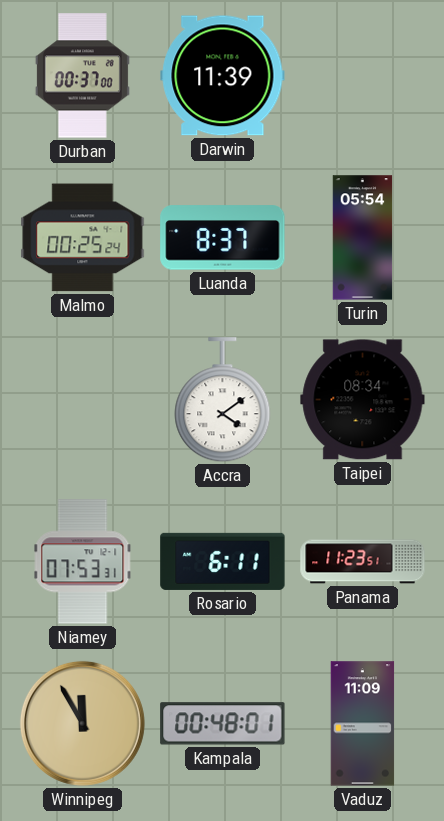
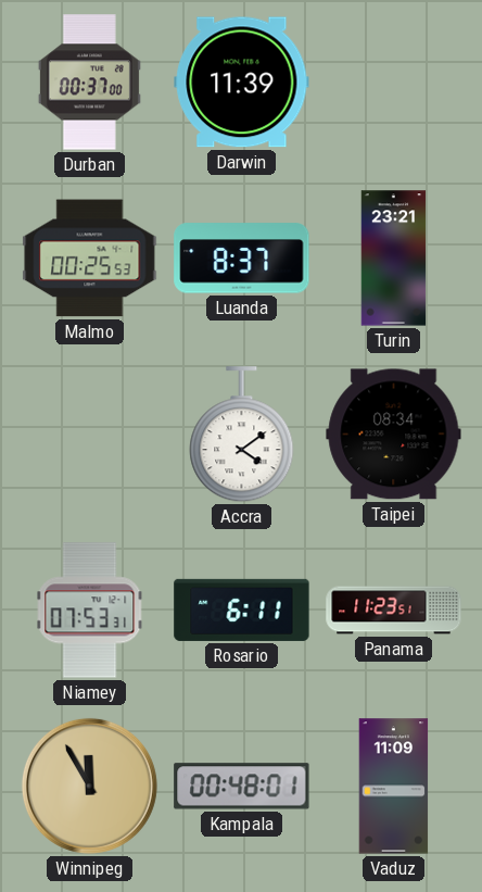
Malmo: 00:25:24 -> 00:25:53
Turin: 05:54 -> 23:21
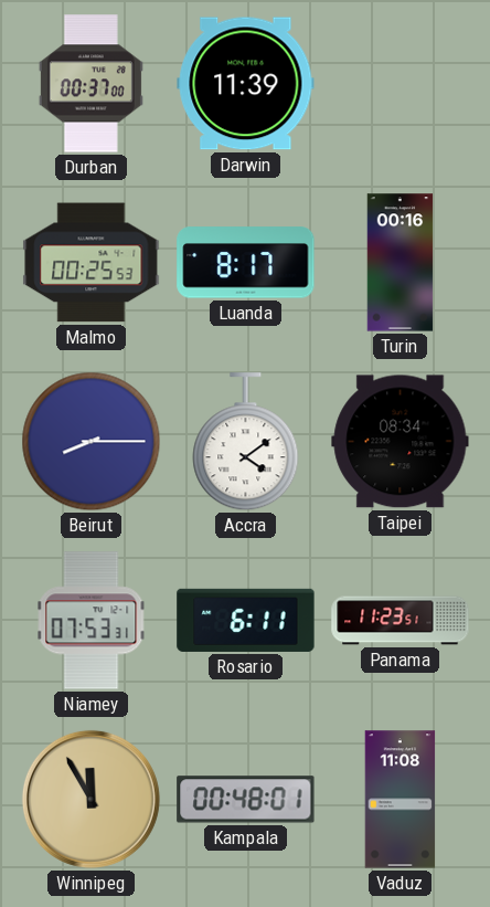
Luanda: 8:37 -> 8:17
Turin: 23:21 -> 00:16
Beirut: none -> 8:15
Vaduz: 11:09 -> 11:08
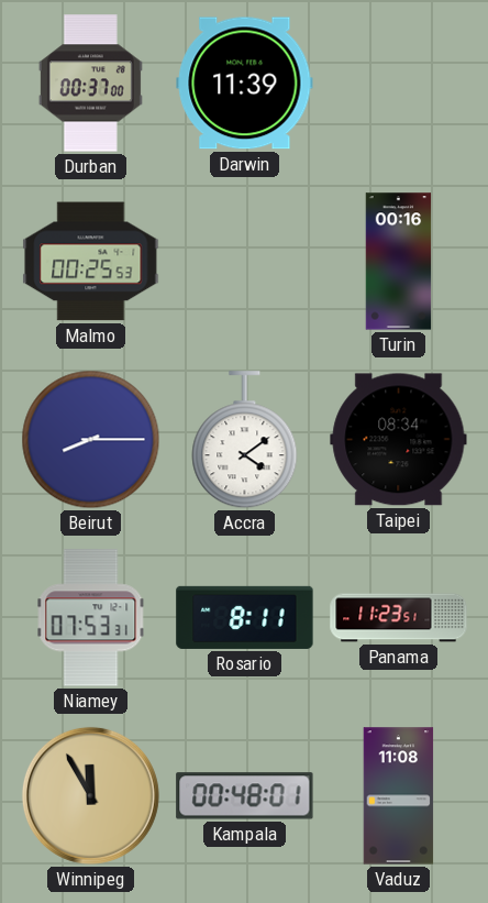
Luanda: 8:17 -> none
Rosario: 6:11 -> 8:11
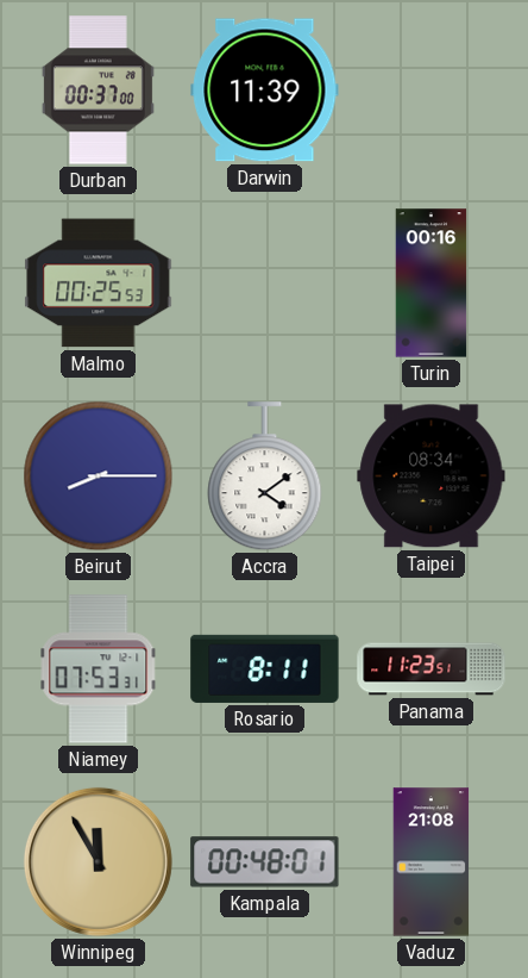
Vaduz: 11:08 -> 21:08
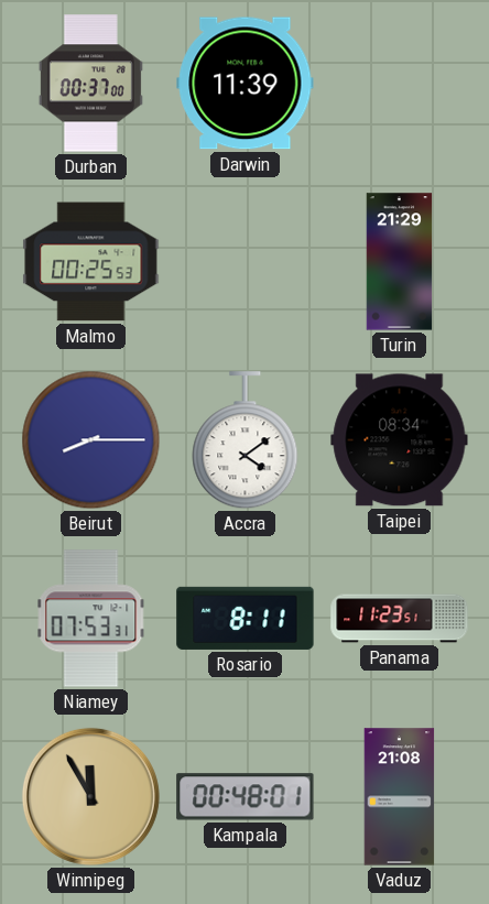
Turin: 00:16 -> 21:29
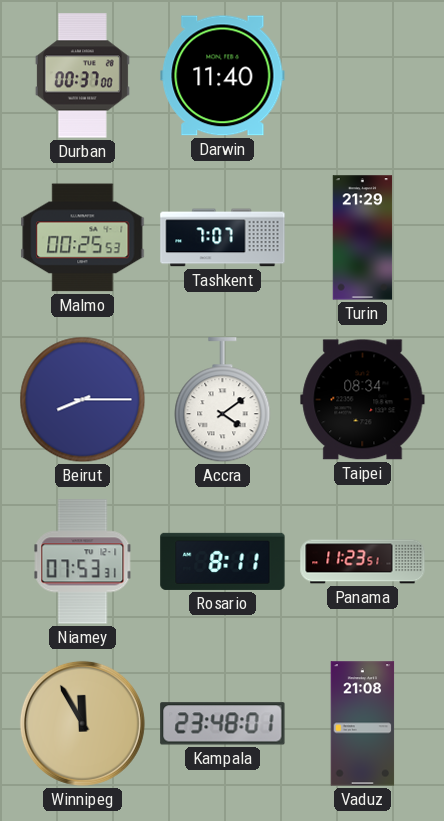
Darwin: 11:39 -> 11:40
Tashkent: none -> 7:07
Kampala: 00:48 -> 23:48
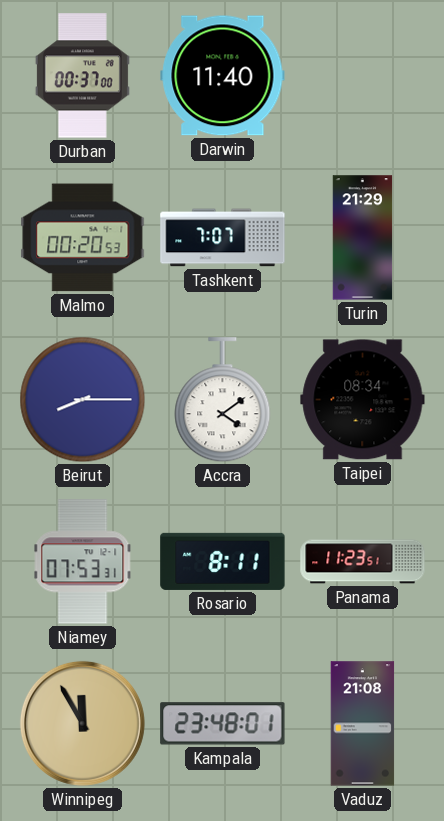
Malmo: 00:25 -> 00:20
